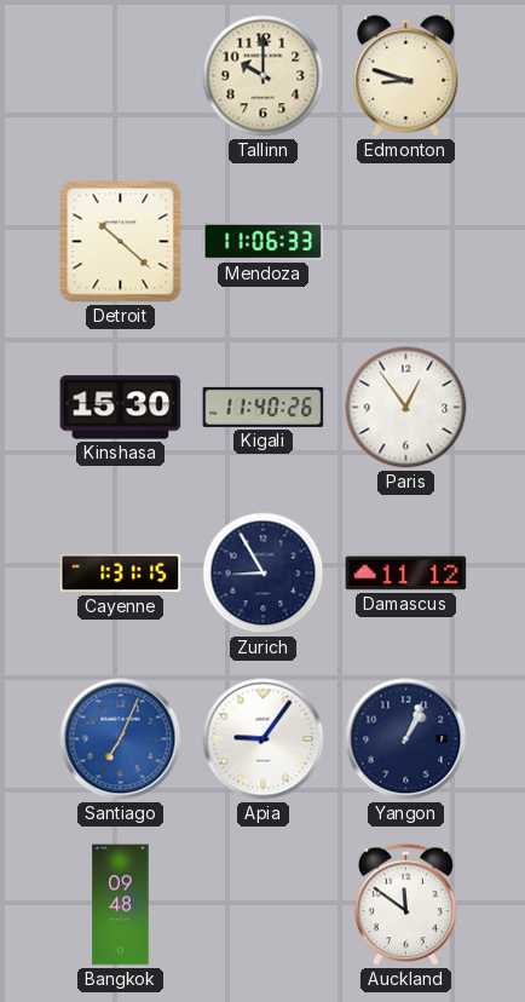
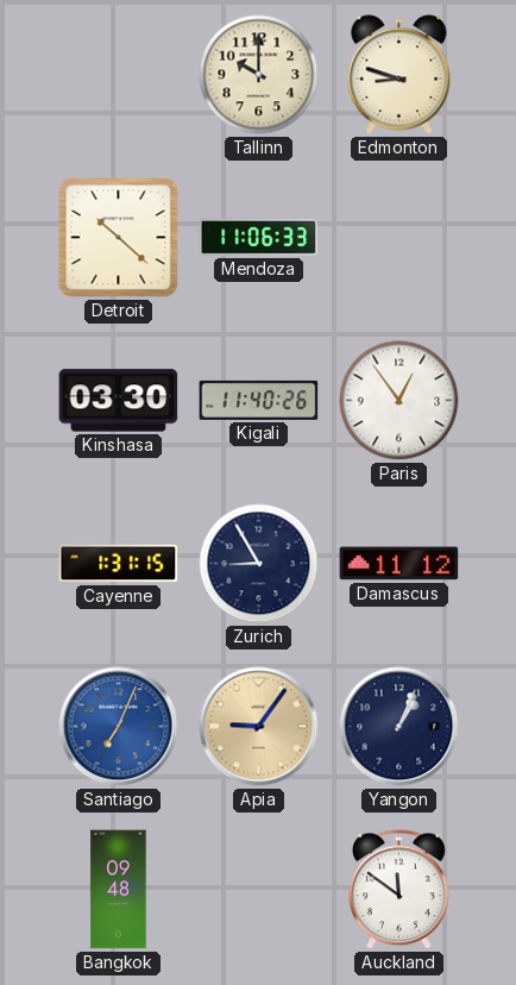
Kinshasa: 15:30 -> 03:30
Apia dial: white -> champagne
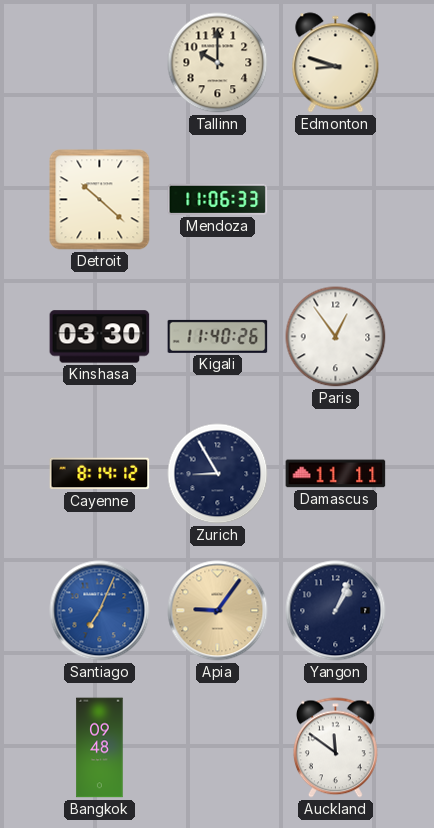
Cayenne: 1:31 -> 8:14
Damascus: 11:12 -> 11:11
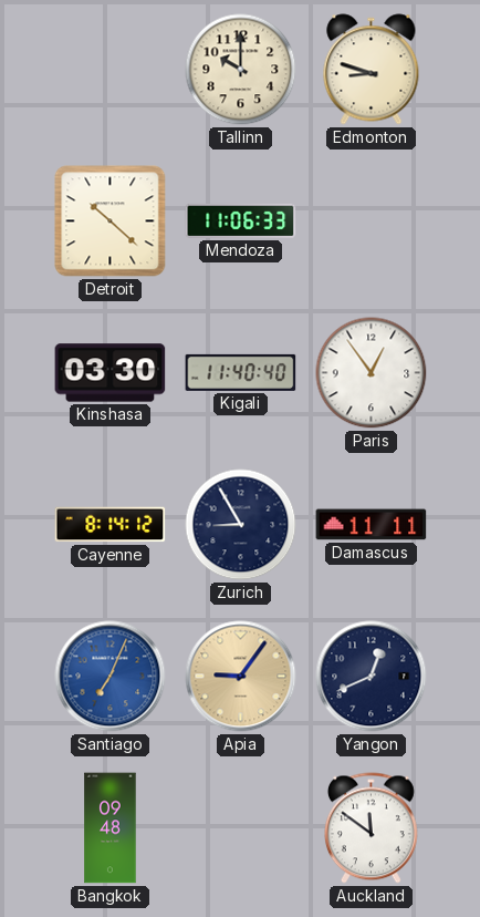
Kigali: 11:40:26 -> 11:40:40
Yangon: 1:04 -> 12:41
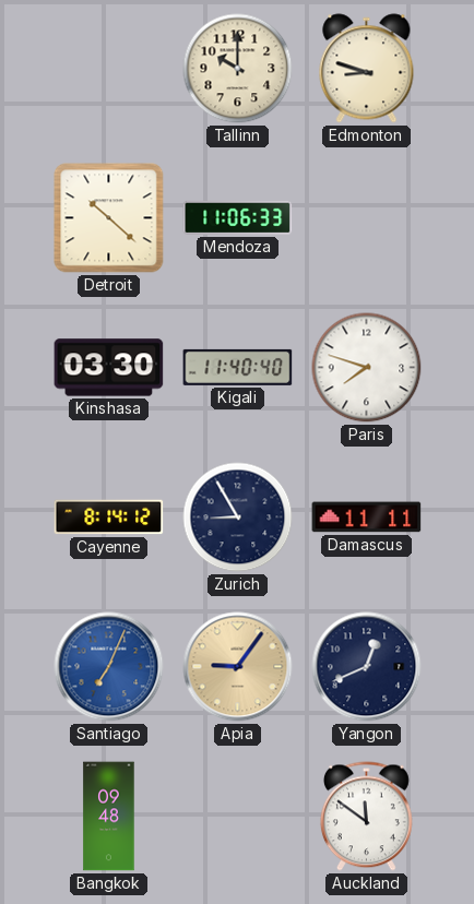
Paris: 12:54 -> 7:48
